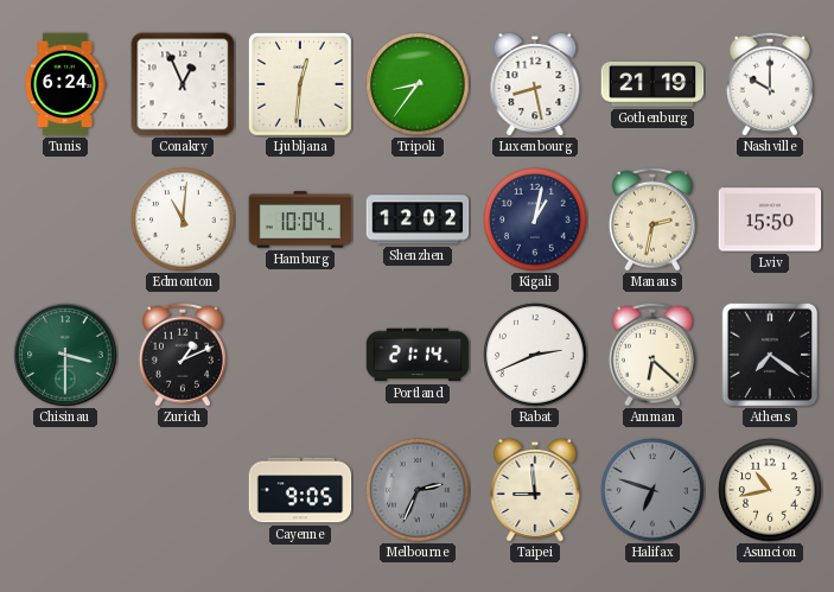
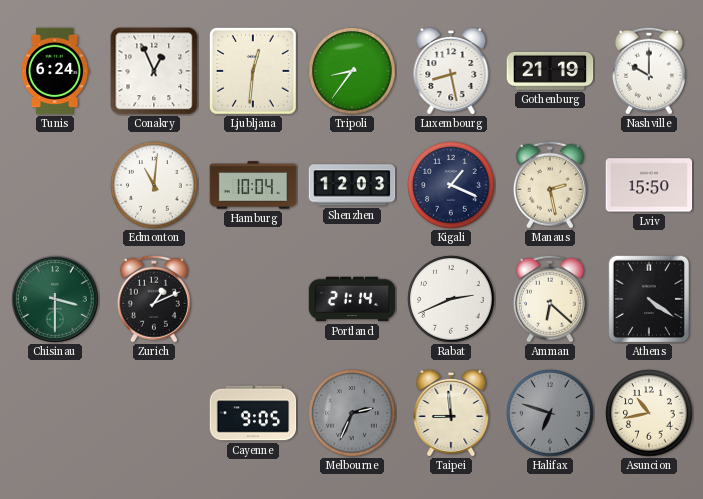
Shenzhen: 12:02 -> 12:03
Kigali: 1:02 -> 1:19
Manaus: 2:32 -> 2:28
Athens: 7:21 -> 4:21
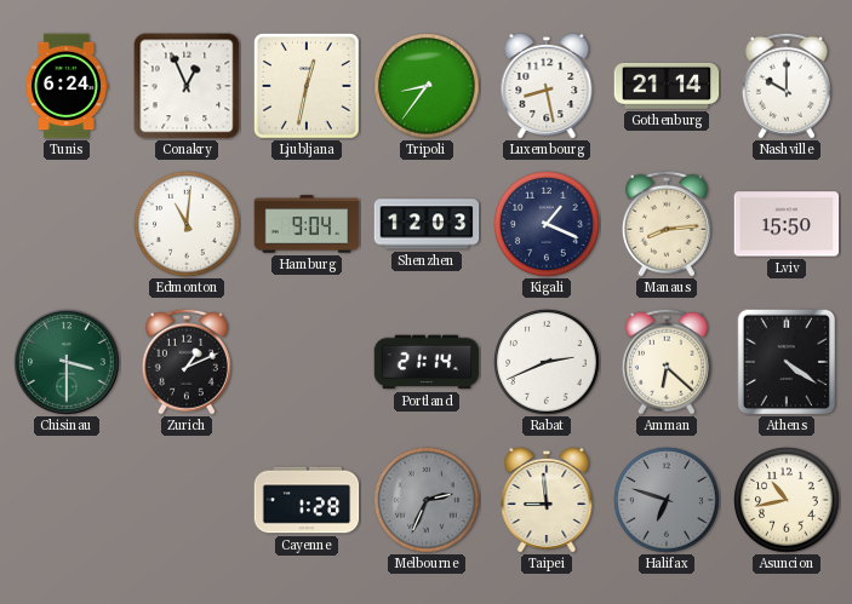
Ljubljana: 12:31 -> 12:32
Gothenburg: 21:19 -> 21:14
Hamburg: 10:04 -> 9:04
Manaus: 2:28 -> 8:14
Cayenne: 9:05 -> 1:28
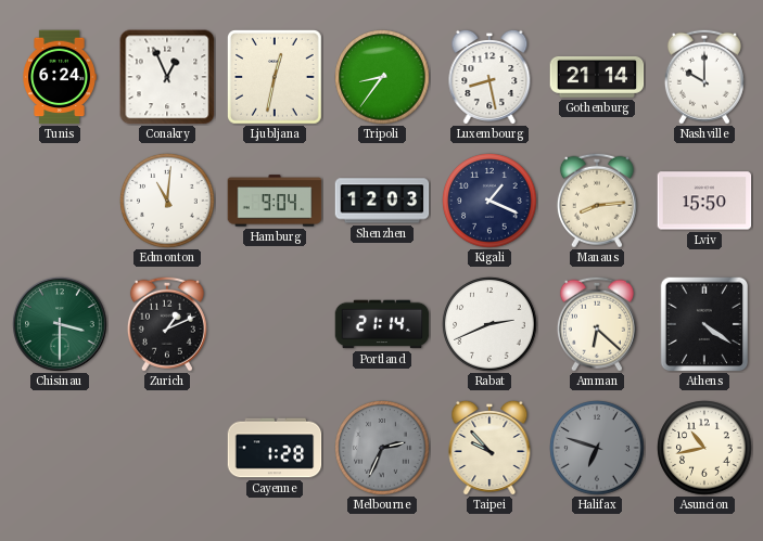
Taipei: 8:59 -> 9:53
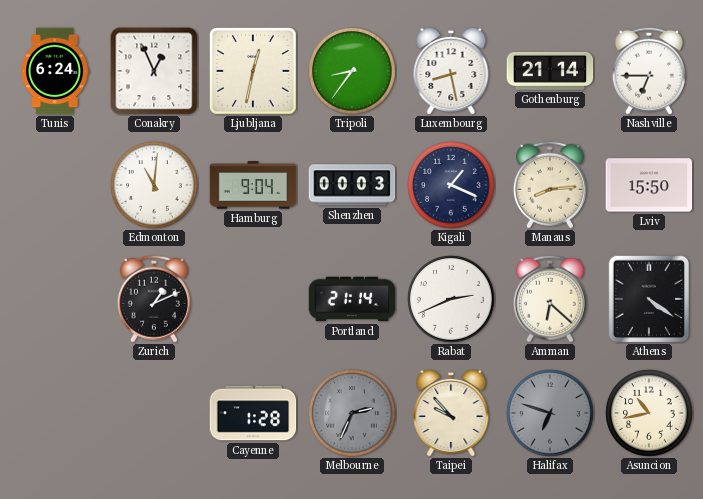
Nashville: 10:00 -> 6:45
Shenzhen: 12:03 -> 00:03
Chisinau: 3:30 -> none
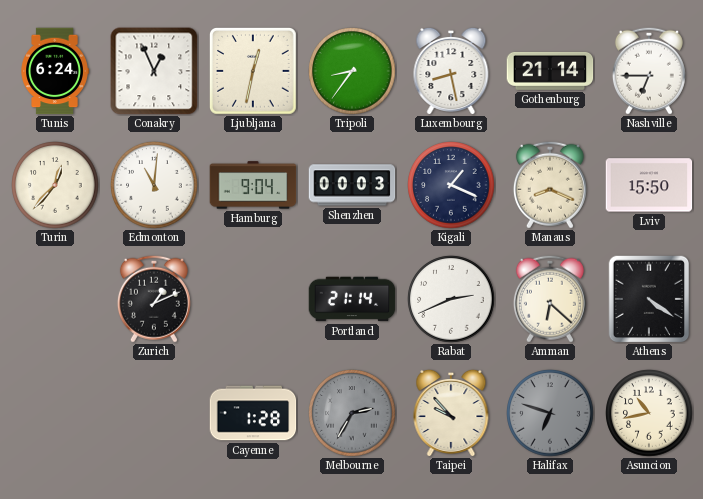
Turin: none -> 12:37
Manaus: 8:14 -> 8:19
Melbourne: 2:34 -> 2:35
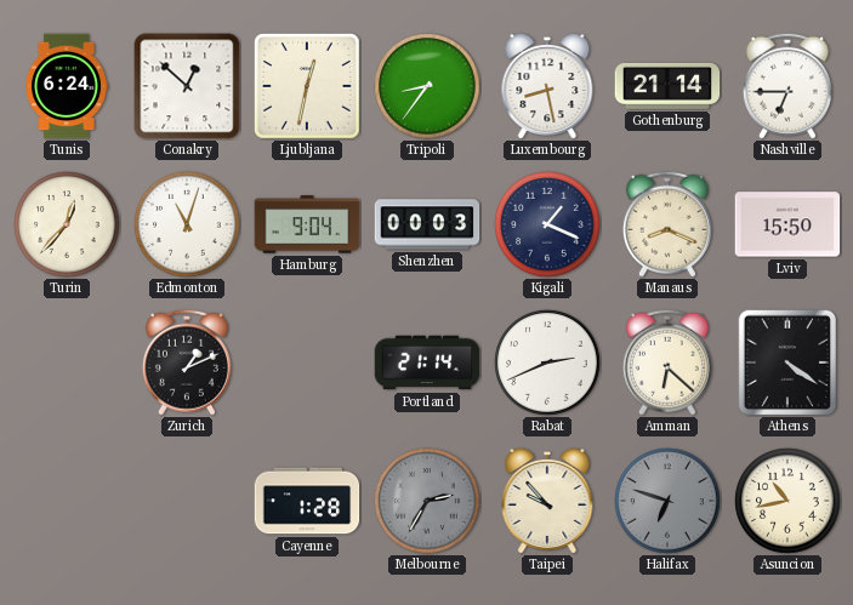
Conakry: 12:56 -> 12:52
Edmonton: 11:01 -> 11:03
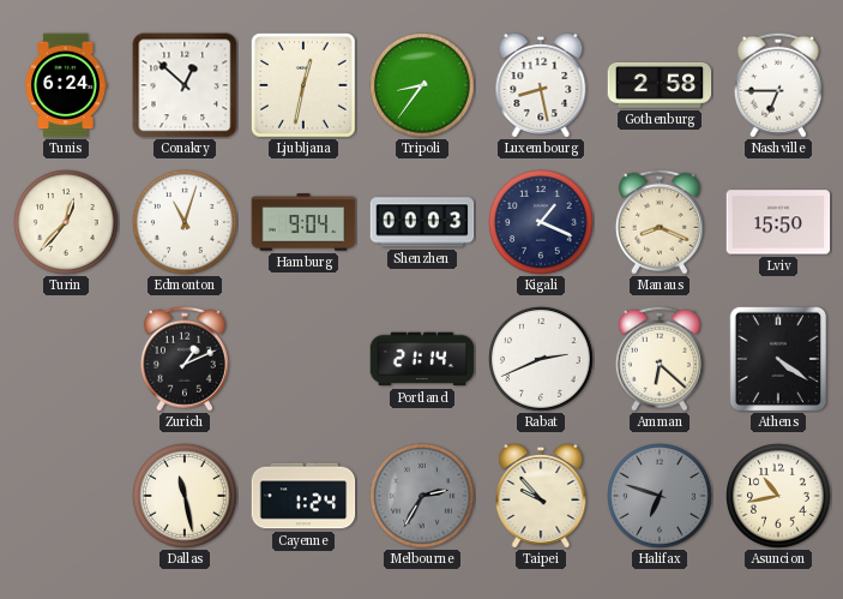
Gothenburg: 21:14 -> 2:58
Dallas: none -> 11:28
Cayenne: 1:28 -> 1:24
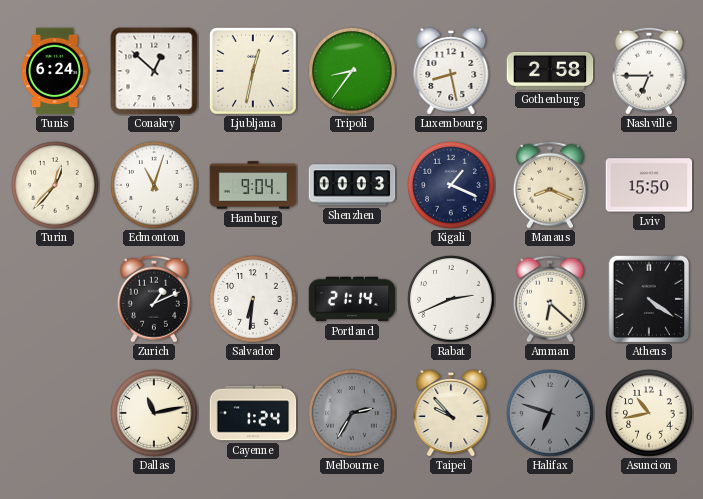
Salvador: none -> 6:31
Dallas: 11:28 -> 11:13
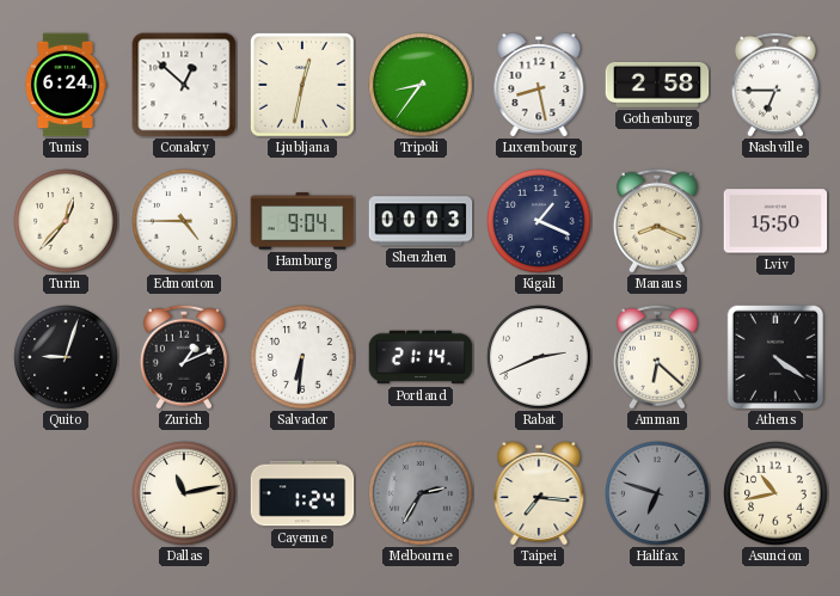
Edmonton: 11:03 -> 4:45
Quito: none -> 9:03
Taipei: 9:53 -> 7:16
